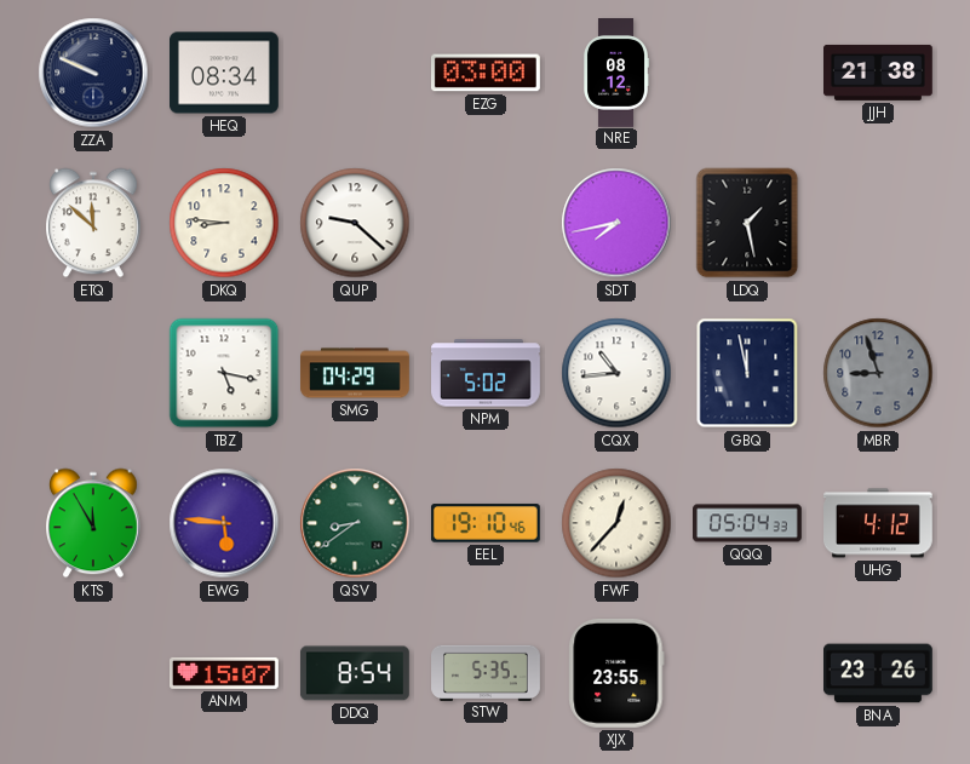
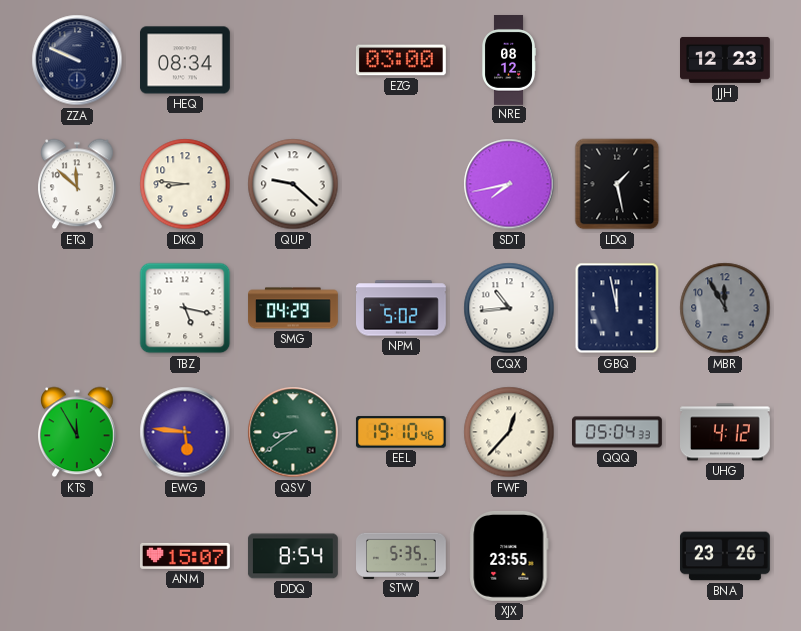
JJH: 21:38 -> 12:23
MBR: 8:57 -> 11:55
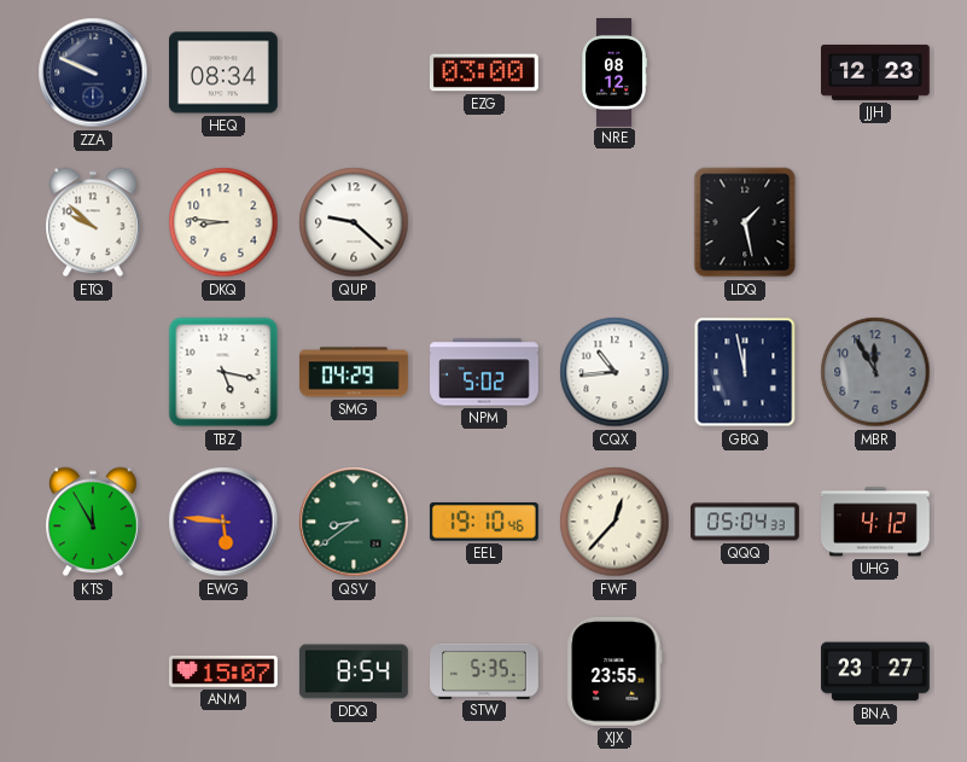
ETQ: 11:52 -> 9:52
SDT: 7:43 -> none
BNA: 23:26 -> 23:27
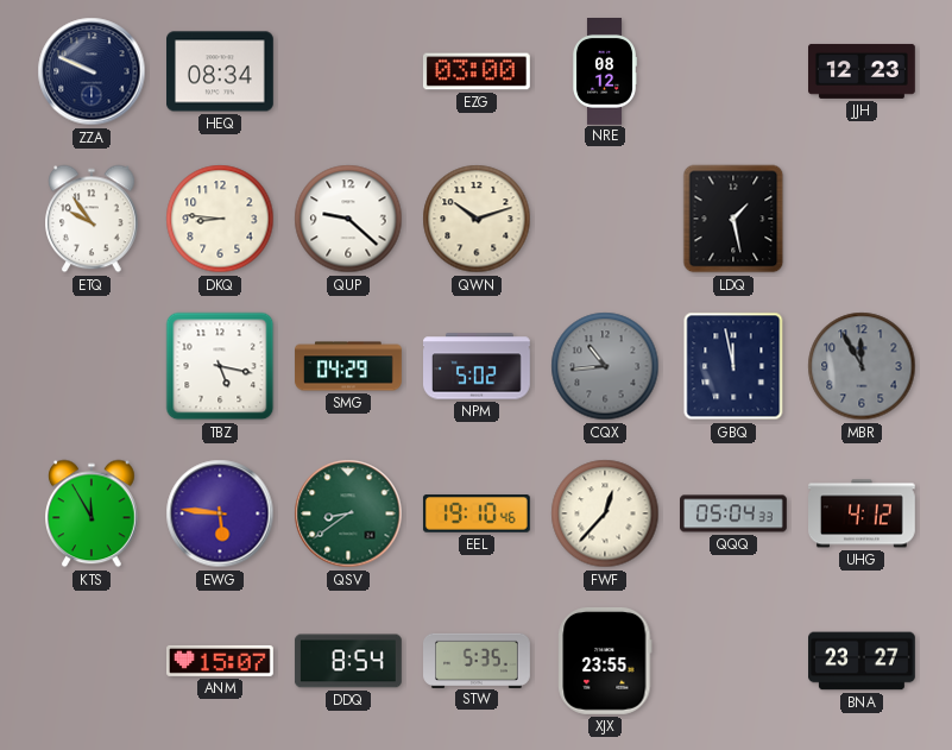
ETQ: 9:52 -> 9:54
QWN: none -> 10:12
CQX dial: white -> grey
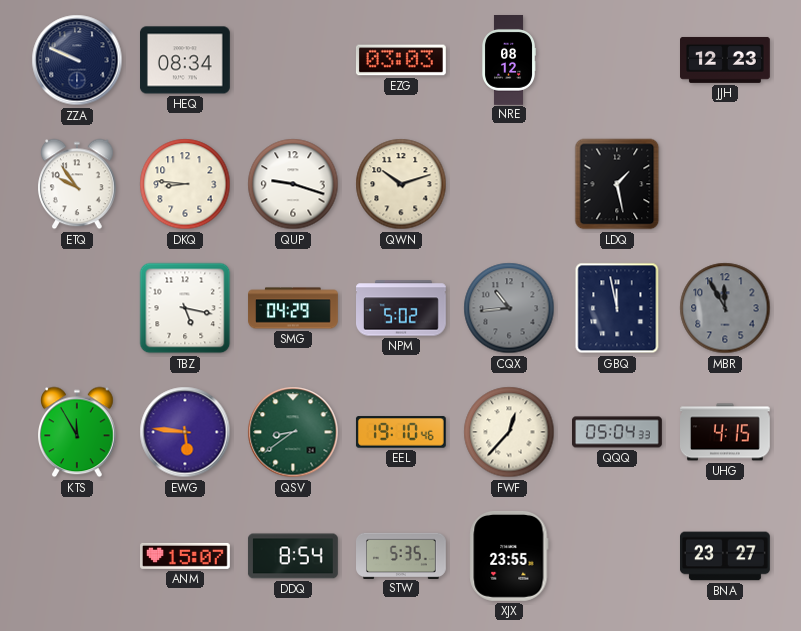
EZG: 03:00 -> 03:03
QUP: 9:22 -> 9:18
UHG: 4:12 -> 4:15
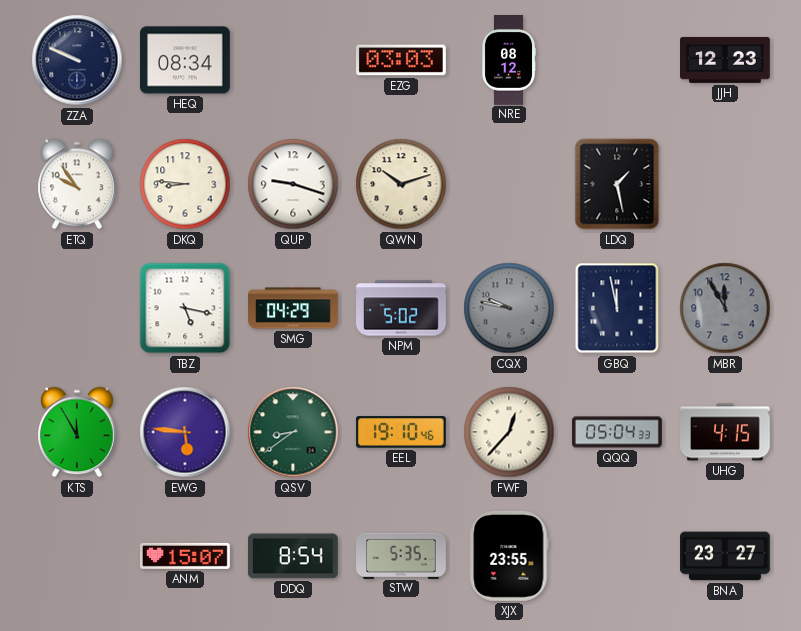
CQX: 10:44 -> 9:47
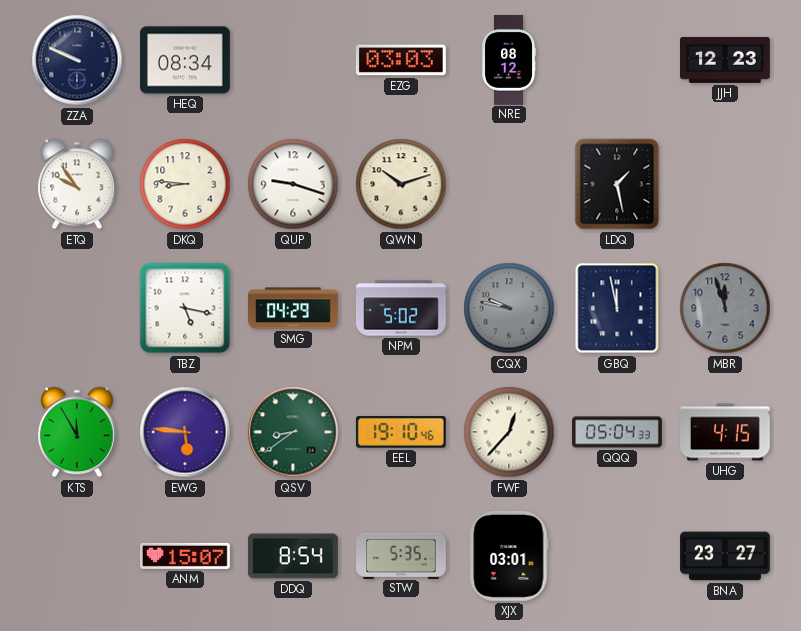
MBR: 11:55 -> 11:57
XJX: 23:55 -> 03:01
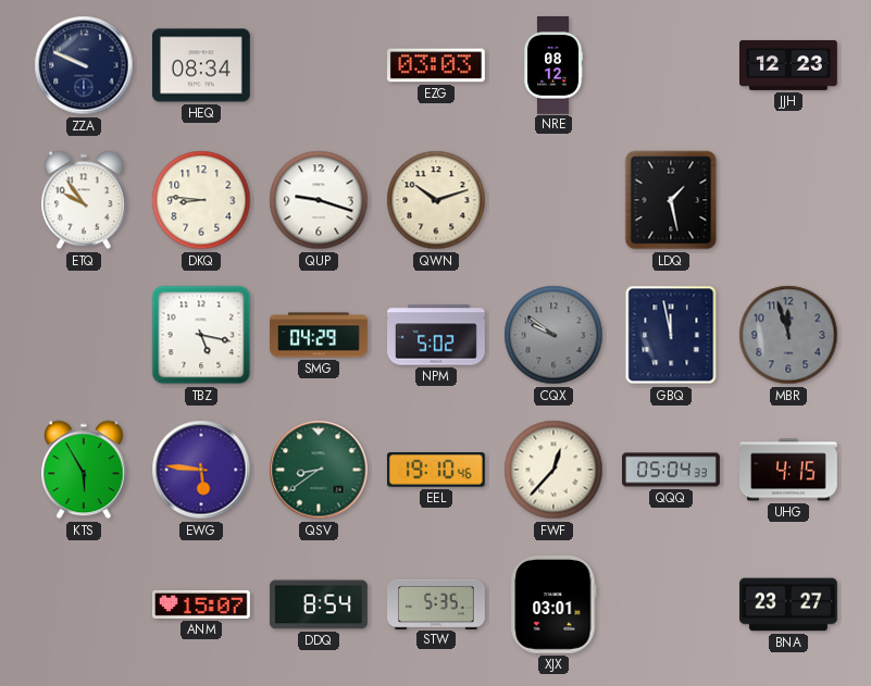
CQX: 9:47 -> 9:51
KTS: 11:55 -> 5:55
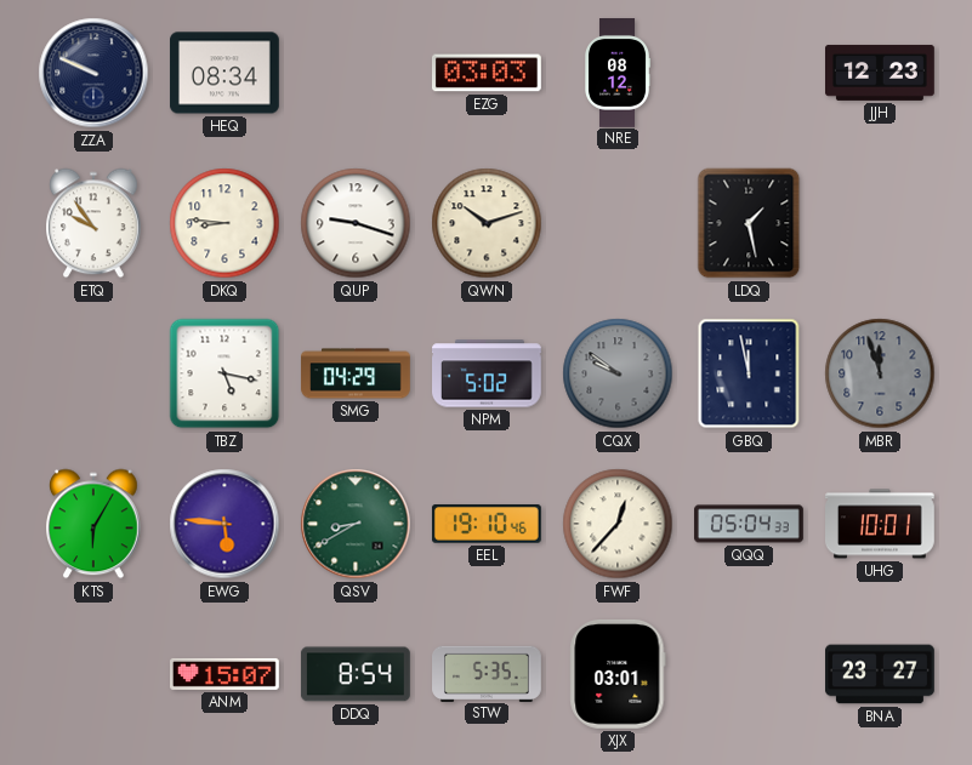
KTS: 5:55 -> 6:05
QSV: 8:39 -> 8:40
UHG: 4:15 -> 10:01
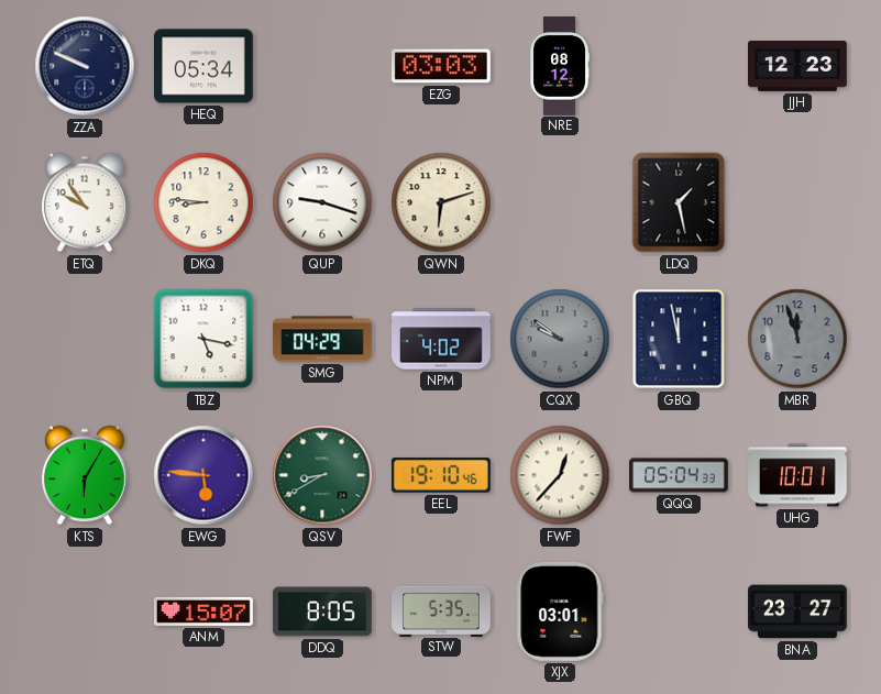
HEQ: 08:34 -> 05:34
QWN: 10:12 -> 6:12
NPM: 5:02 -> 4:02
DDQ: 8:54 -> 8:05
